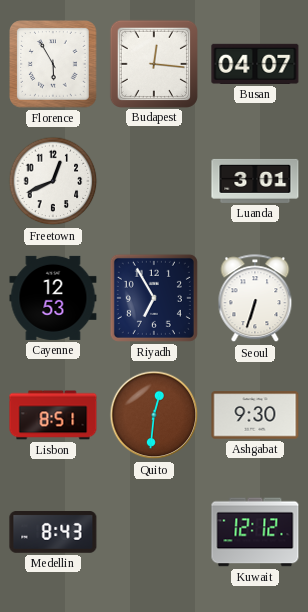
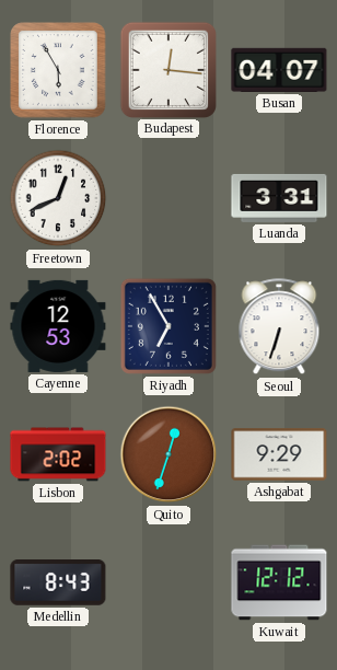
Luanda: 3:01 -> 3:31
Lisbon: 8:51 -> 2:02
Quito: 12:31 -> 12:33
Ashgabat: 9:30 -> 9:29
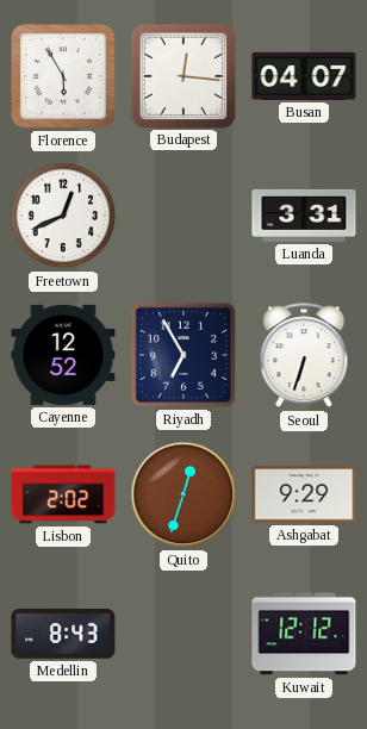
Cayenne: 12:53 -> 12:52
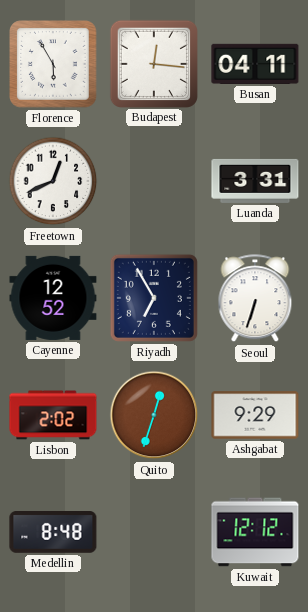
Busan: 04:07 -> 04:11
Medellin: 8:43 -> 8:48
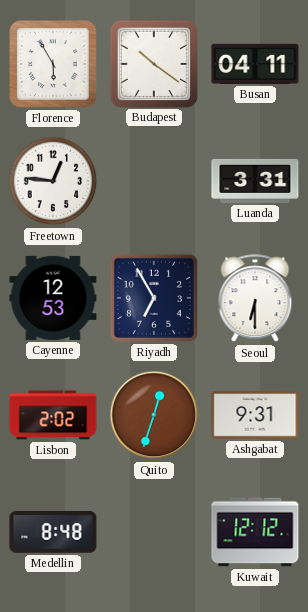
Budapest: 12:16 -> 10:21
Freetown: 12:41 -> 12:46
Cayenne: 12:52 -> 12:53
Seoul: 6:33 -> 6:30
Ashgabat: 9:29 -> 9:31
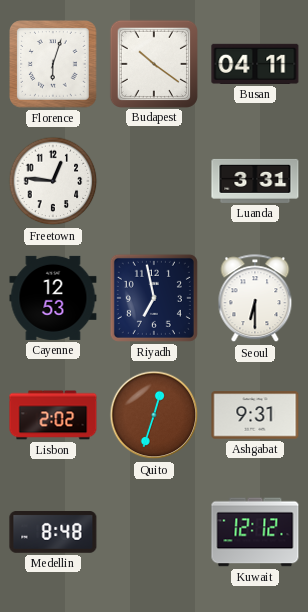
Florence: 5:55 -> 6:03
Riyadh: 6:55 -> 6:58
